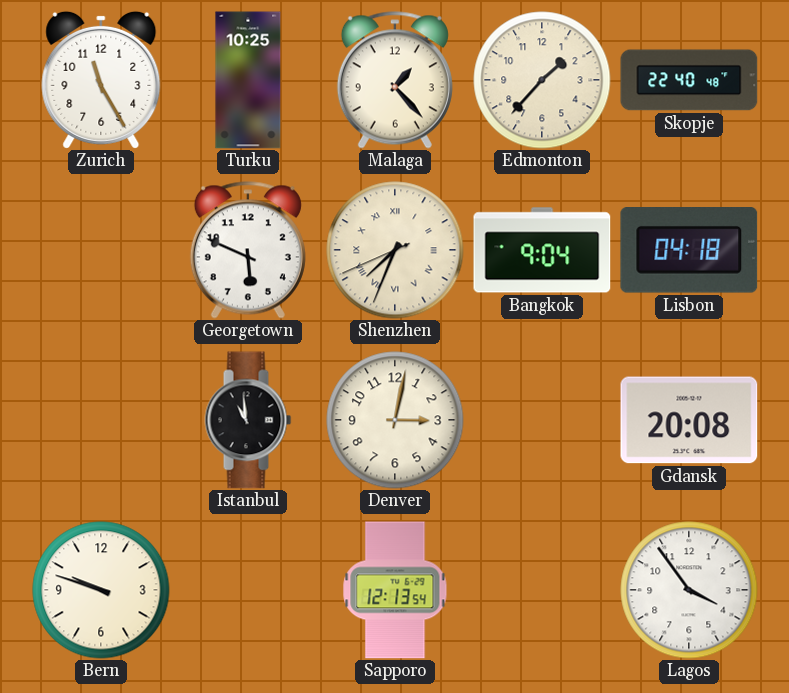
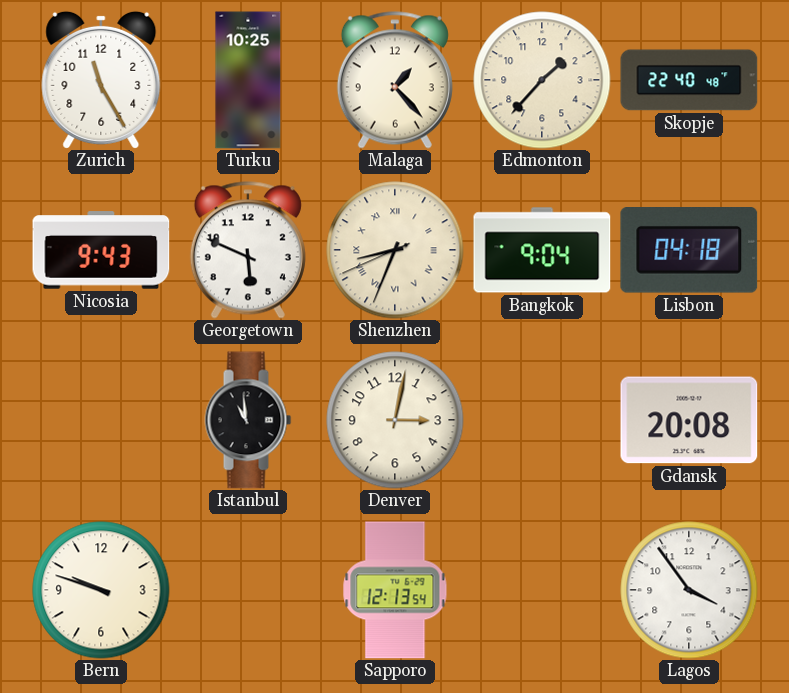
Nicosia: none -> 9:43
Shenzhen: 7:33 -> 8:33
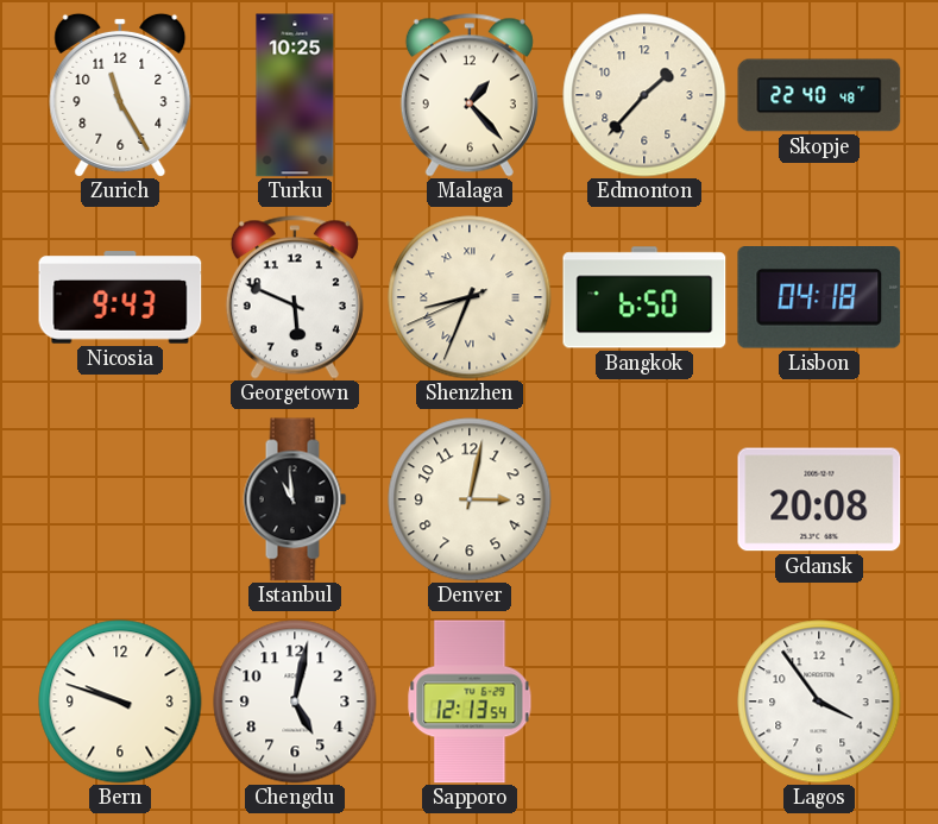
Bangkok: 9:04 -> 6:50
Chengdu: none -> 5:02
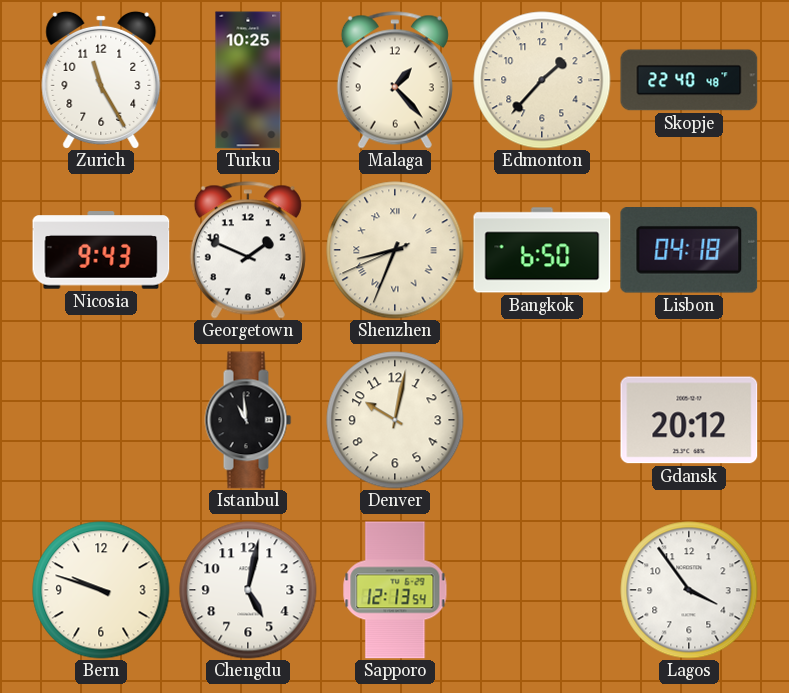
Georgetown: 5:49 -> 1:49
Denver: 3:02 -> 10:02
Gdansk: 20:08 -> 20:12
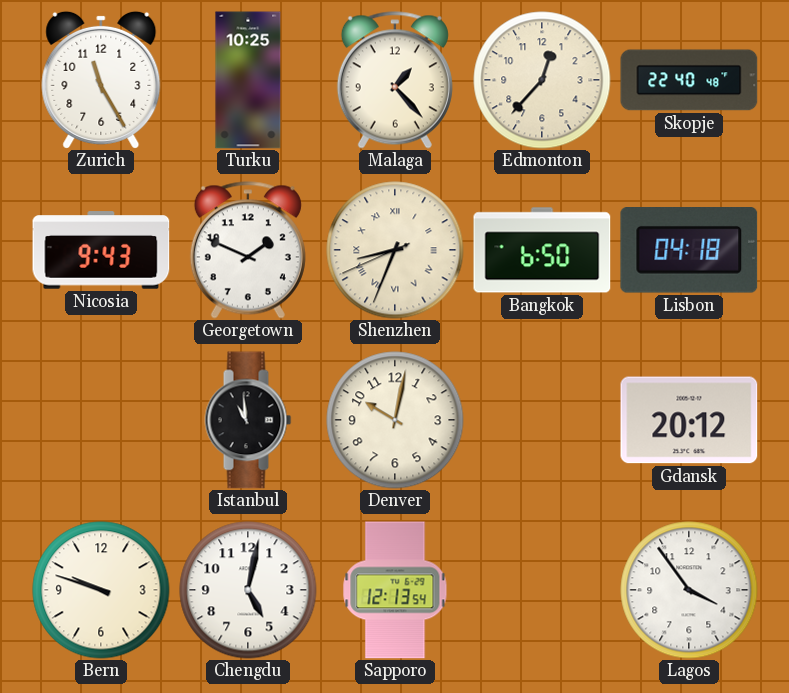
Edmonton: 1:37 -> 12:37
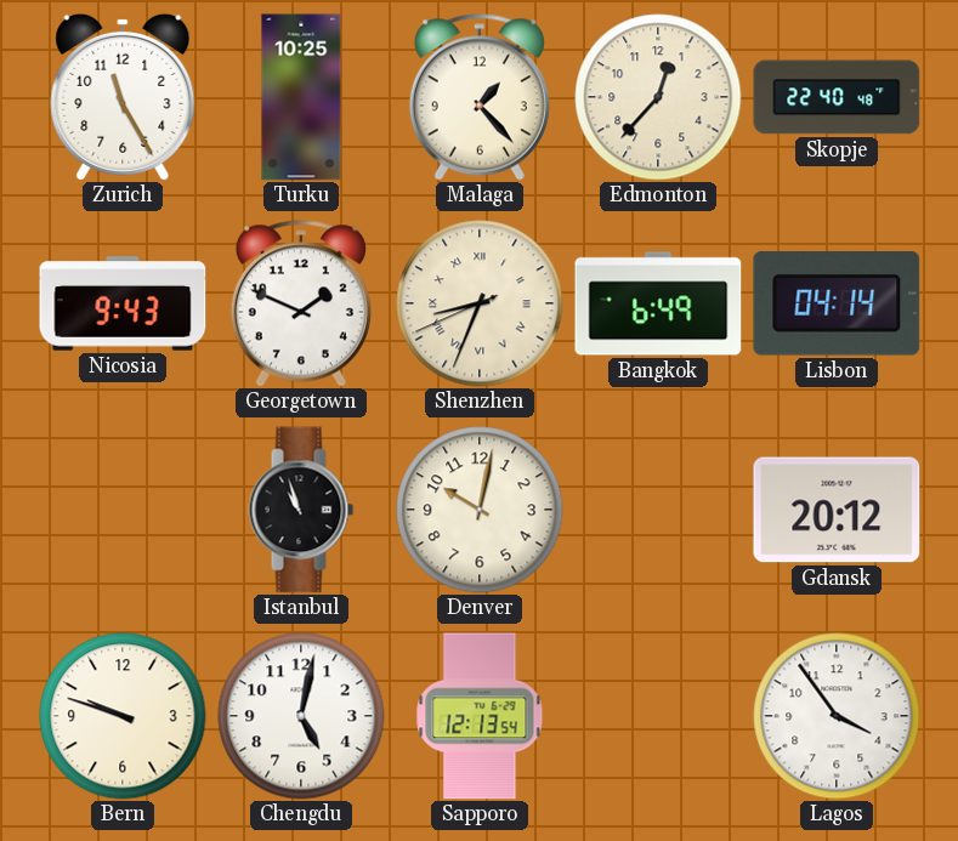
Bangkok: 6:50 -> 6:49
Lisbon: 04:18 -> 04:14
Istanbul: 10:59 -> 10:57
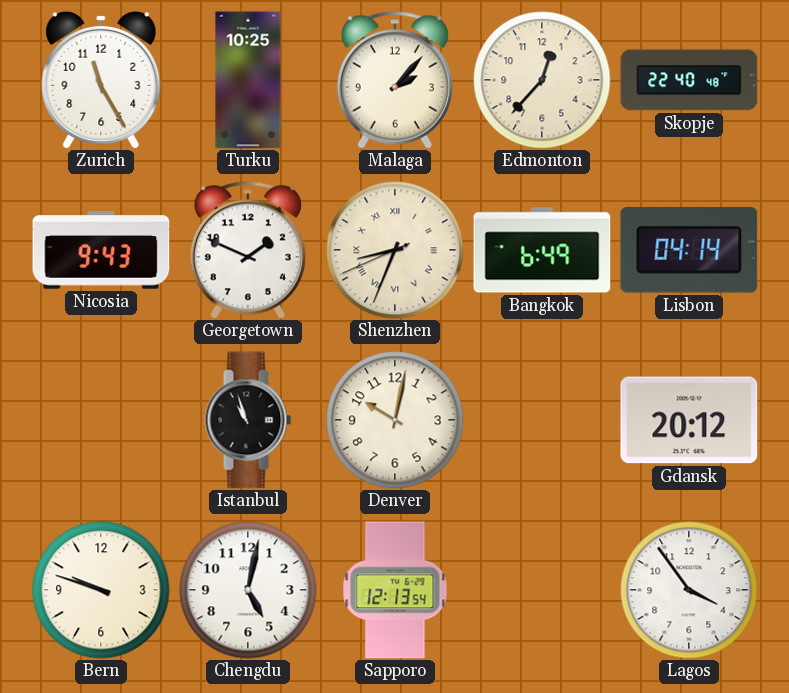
Malaga: 1:23 -> 2:07
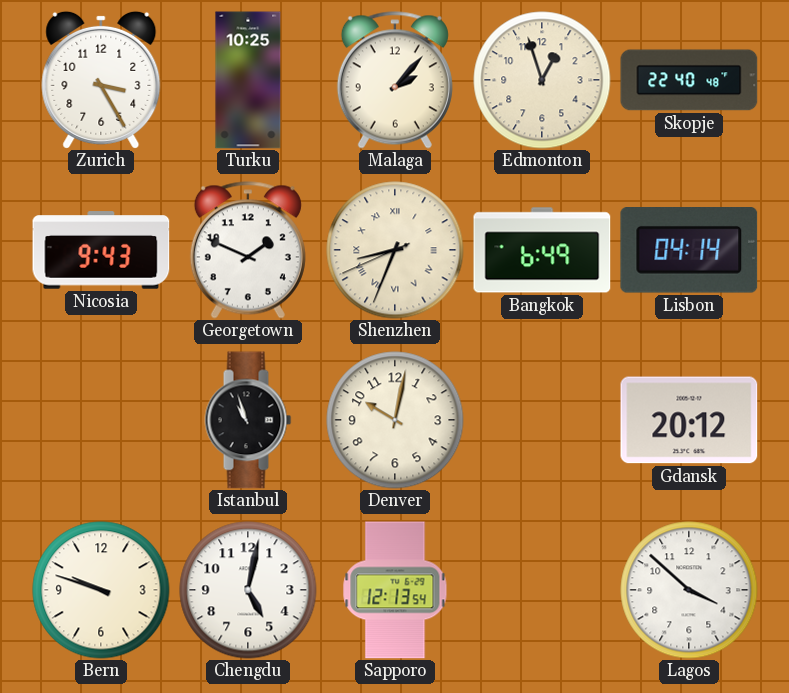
Zurich: 11:25 -> 3:25
Edmonton: 12:37 -> 12:57
Lagos: 3:54 -> 3:52
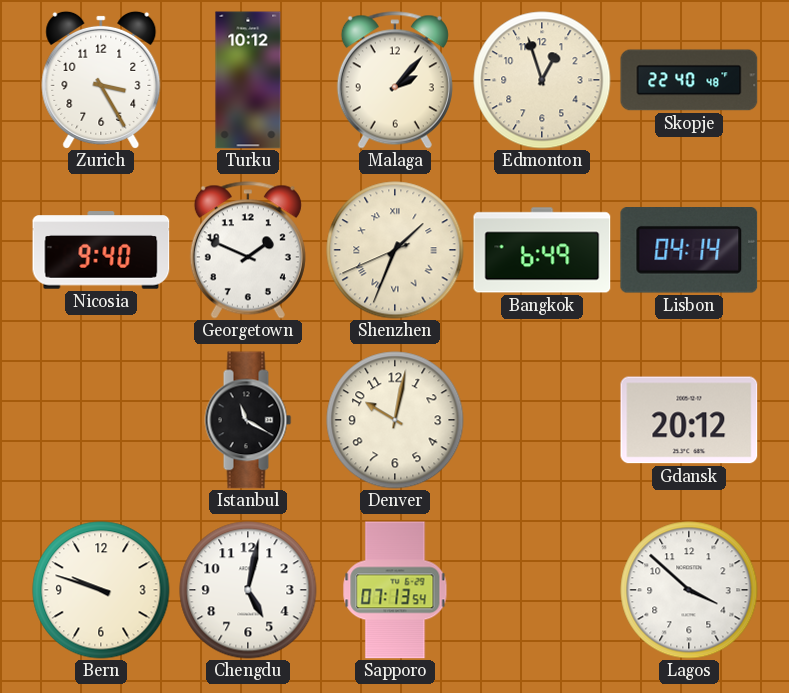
Turku: 10:25 -> 10:12
Nicosia: 9:43 -> 9:40
Shenzhen: 8:33 -> 1:33
Istanbul: 10:57 -> 11:20
Sapporo: 12:13 -> 07:13
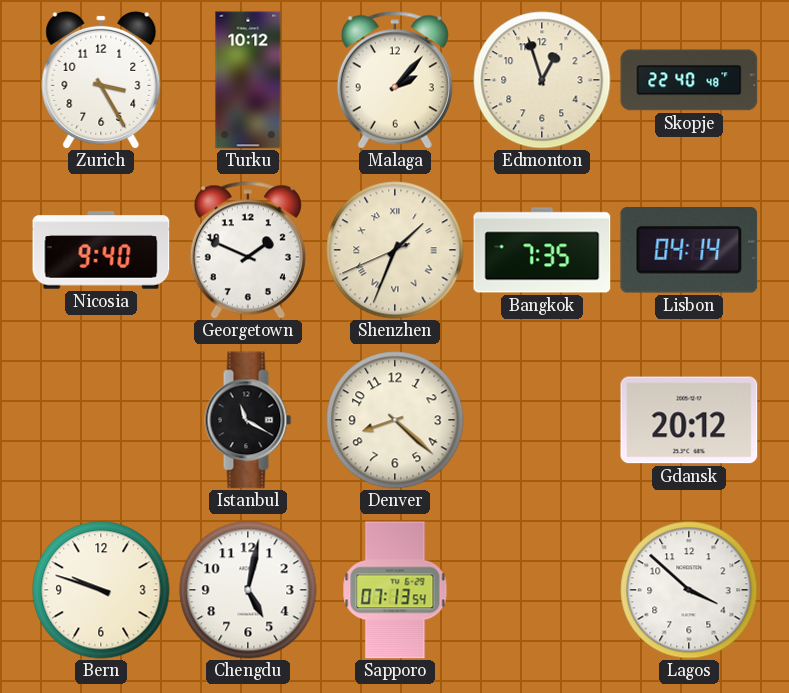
Bangkok: 6:49 -> 7:35
Denver: 10:02 -> 8:22
